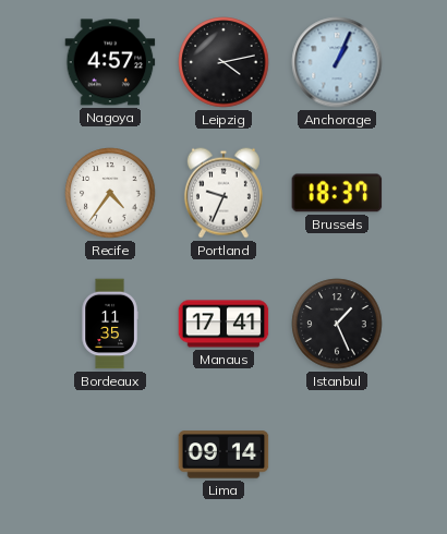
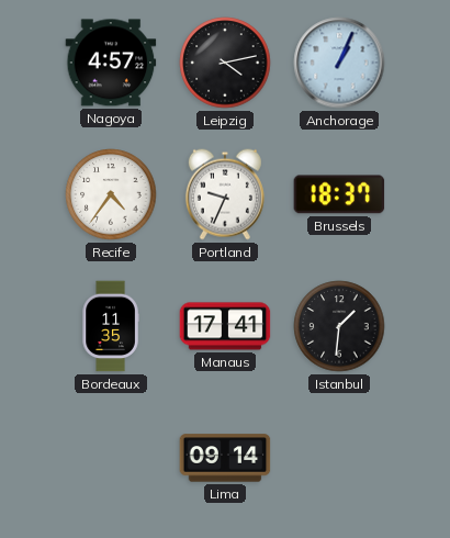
Istanbul: 1:26 -> 1:31
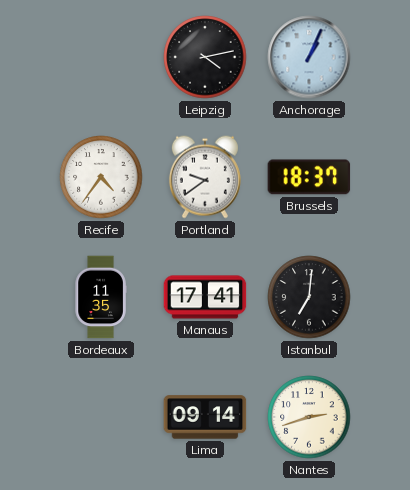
Nagoya: 4:57 -> none
Portland: 9:34 -> 9:39
Istanbul: 1:31 -> 7:01
Nantes: none -> 2:42
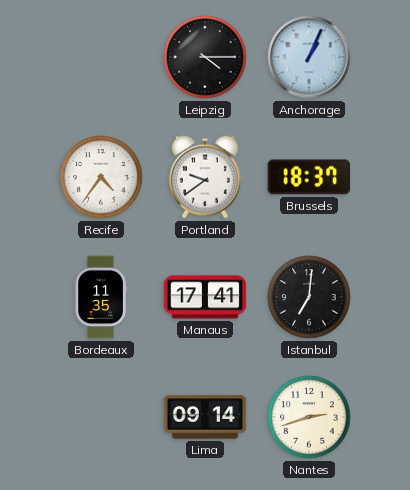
Leipzig: 4:13 -> 4:15
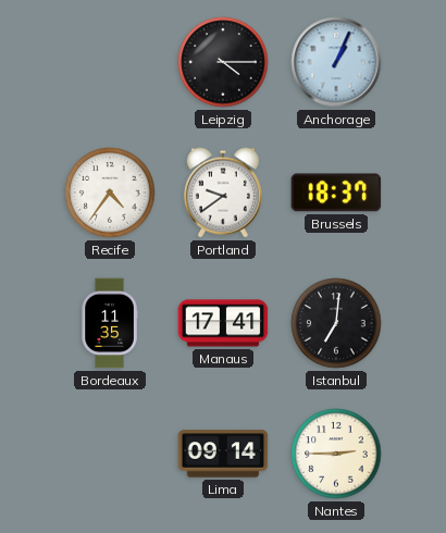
Nantes: 2:42 -> 2:45
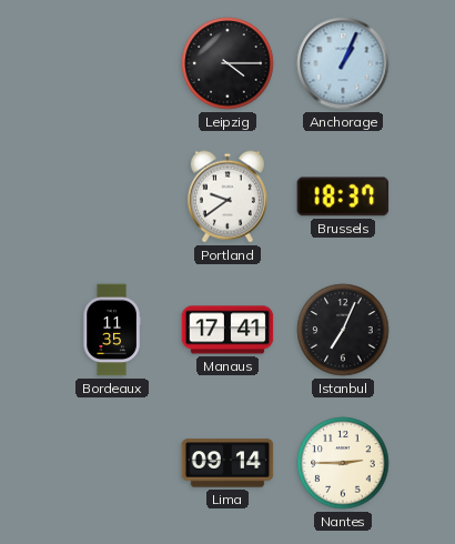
Recife: 4:36 -> none
Istanbul: 7:01 -> 7:04
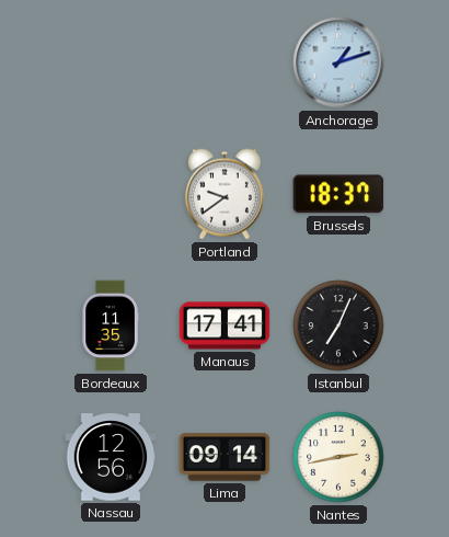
Leipzig: 4:15 -> none
Anchorage: 1:04 -> 1:12
Nassau: none -> 12:56
Nantes: 2:45 -> 2:43
